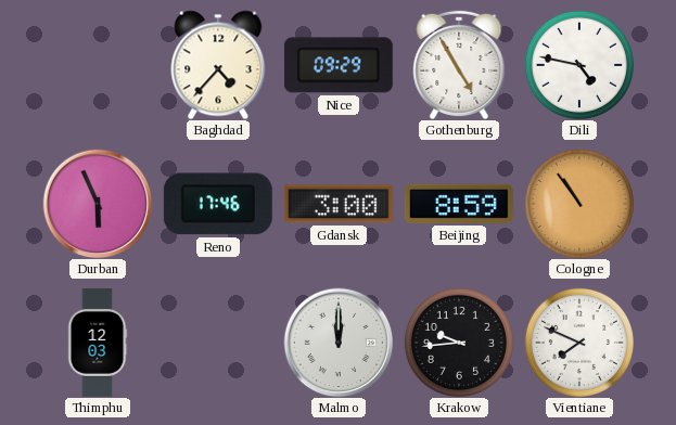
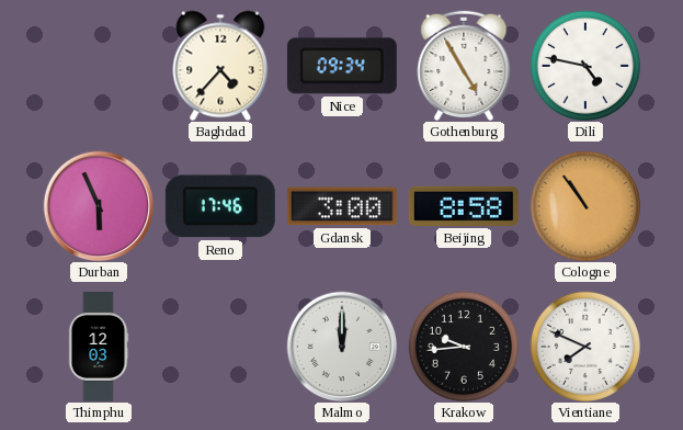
Nice: 09:29 -> 09:34
Beijing: 8:59 -> 8:58
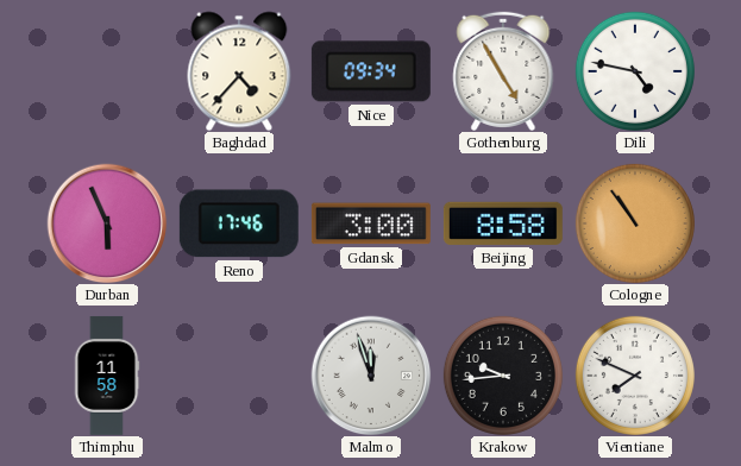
Thimphu: 12:03 -> 11:58
Malmo: 12:00 -> 11:57
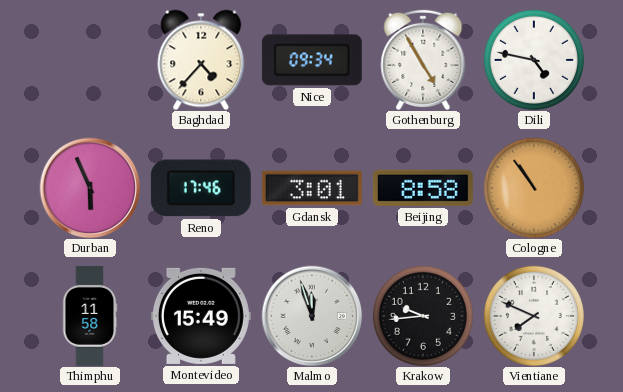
Gdansk: 3:00 -> 3:01
Montevideo: none -> 15:49
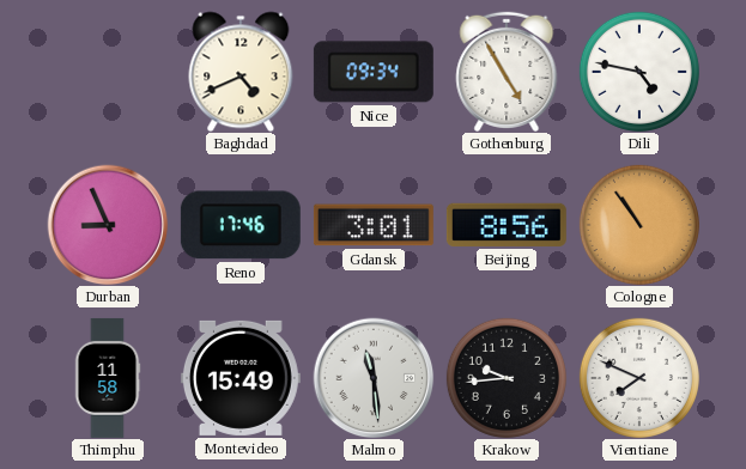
Baghdad: 4:37 -> 4:41
Durban: 5:56 -> 8:56
Beijing: 8:58 -> 8:56
Malmo: 11:57 -> 11:29
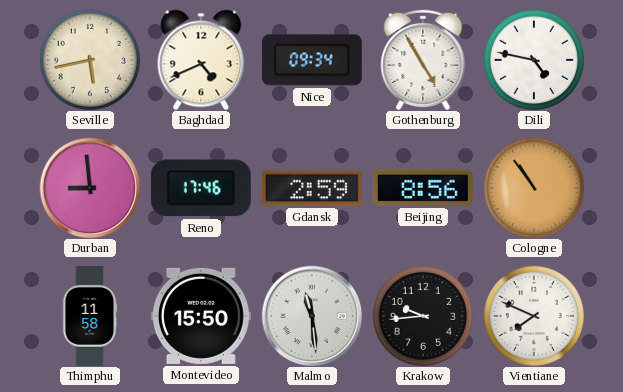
Seville: none -> 5:43
Durban: 8:56 -> 8:59
Gdansk: 3:01 -> 2:59
Montevideo: 15:49 -> 15:50
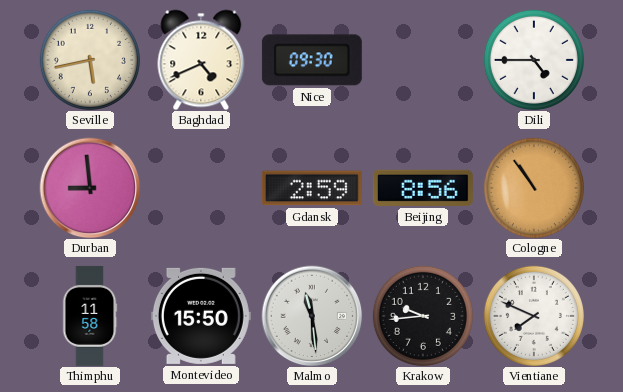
Nice: 09:34 -> 09:30
Gothenburg: 4:55 -> none
Dili: 4:47 -> 4:45
Reno: 17:46 -> none
